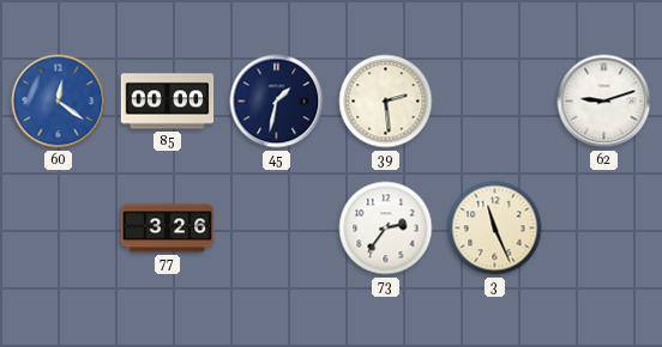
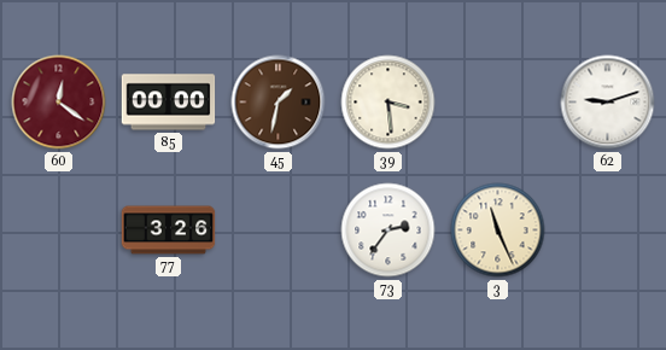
60 dial: blue -> burgundy
45 dial: navy -> brown
39: 2:29 -> 3:29
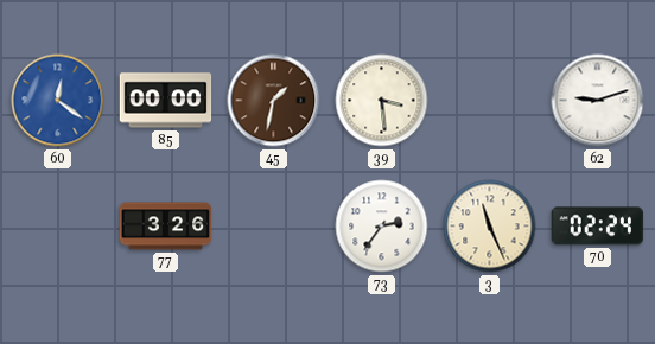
60 dial: burgundy -> blue
70: none -> 02:24
